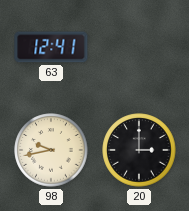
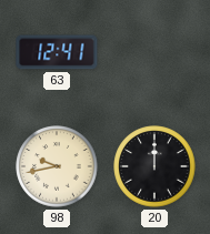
20: 3:00 -> 12:00
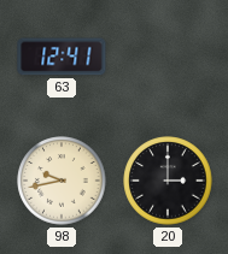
20: 12:00 -> 3:00
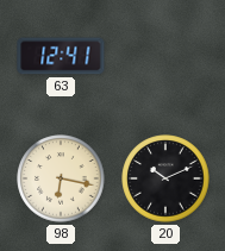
98: 9:43 -> 6:17
20: 3:00 -> 10:11
